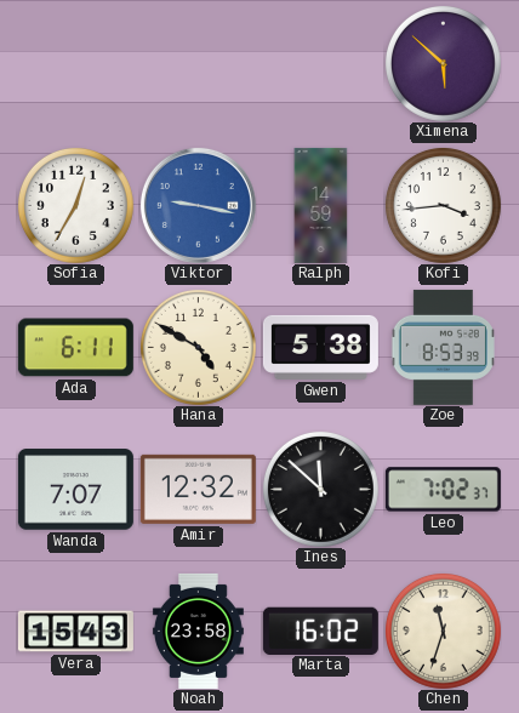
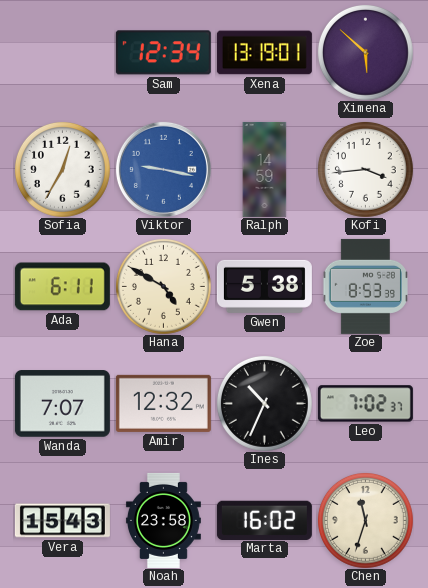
Sam: none -> 12:34
Xena: none -> 13:19
Ines: 11:52 -> 10:34
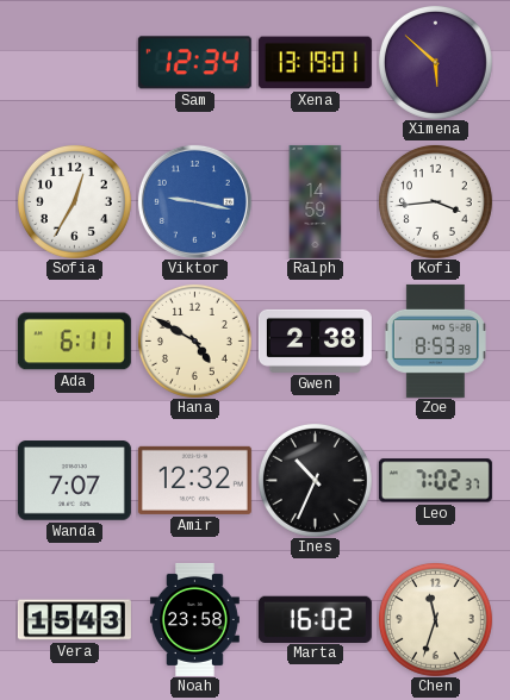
Gwen: 5:38 -> 2:38
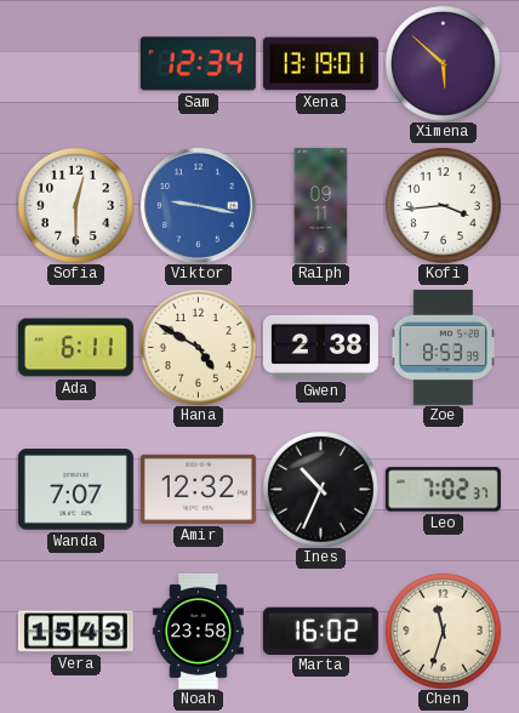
Sofia: 12:35 -> 12:30
Ralph: 14:59 -> 09:11
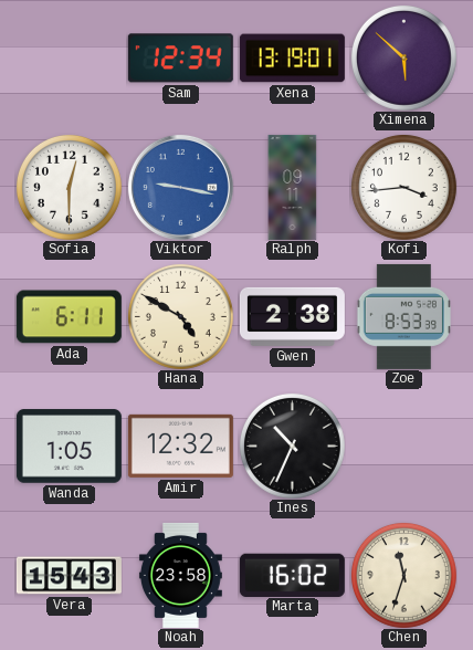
Wanda: 7:07 -> 1:05
Leo: 7:02 -> none
